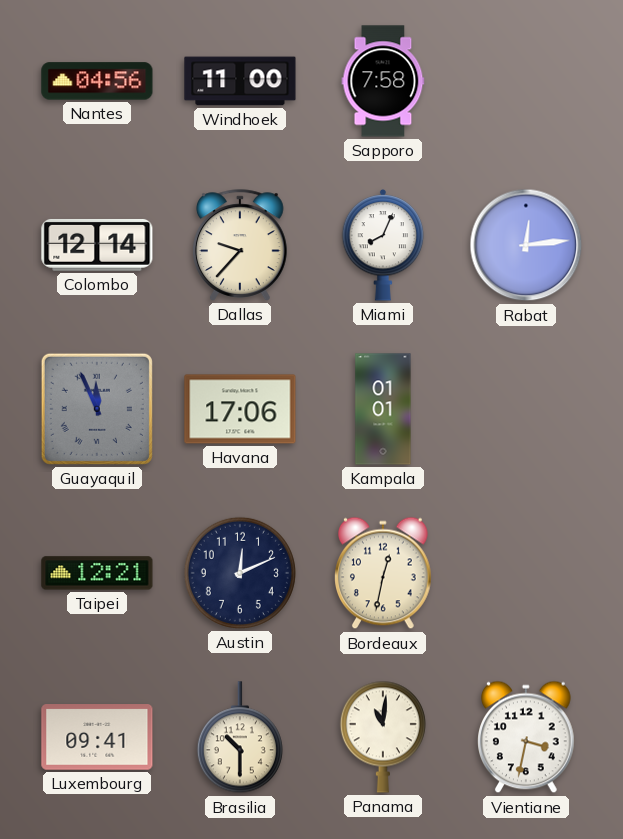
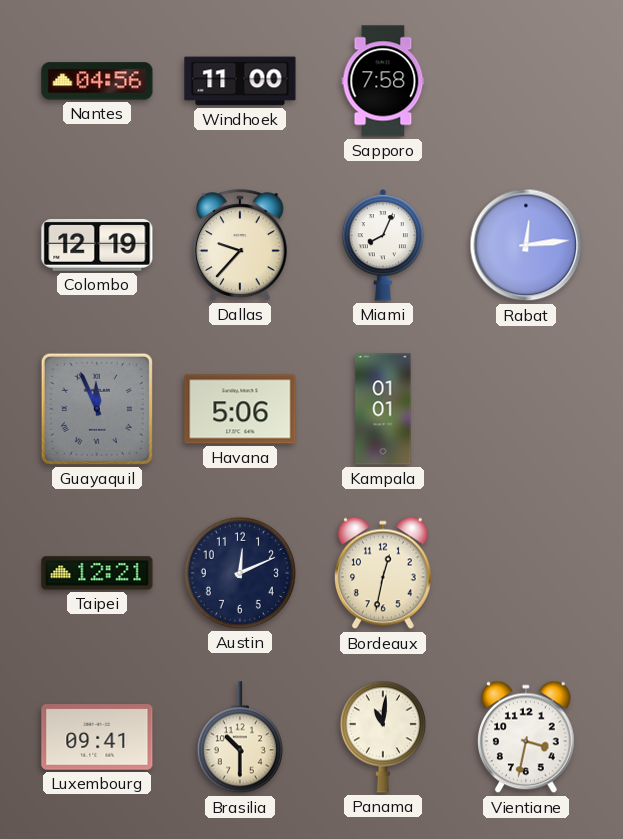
Colombo: 12:14 -> 12:19
Havana: 17:06 -> 5:06
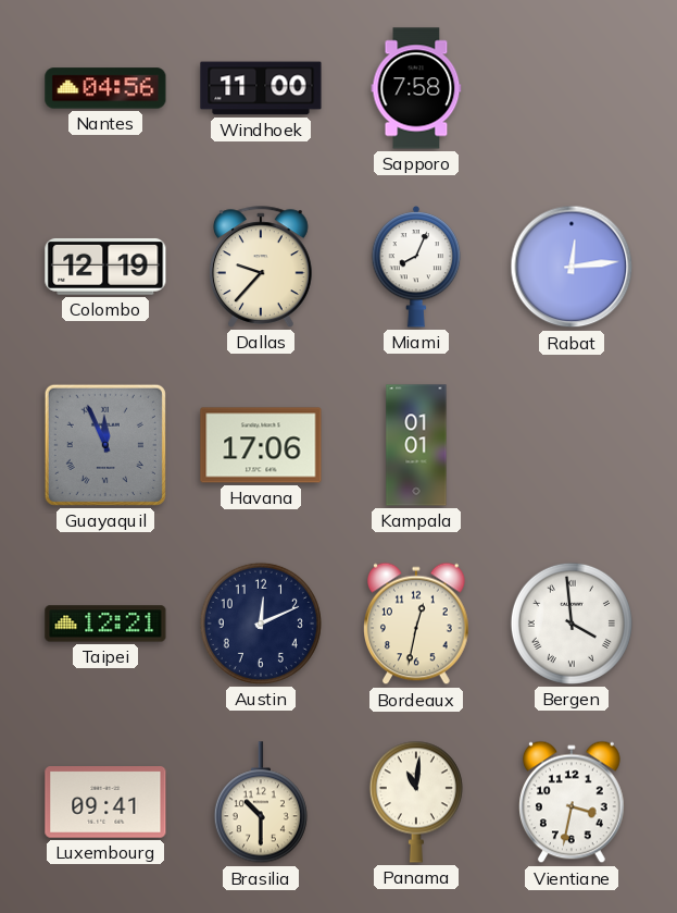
Havana: 5:06 -> 17:06
Bergen: none -> 3:59
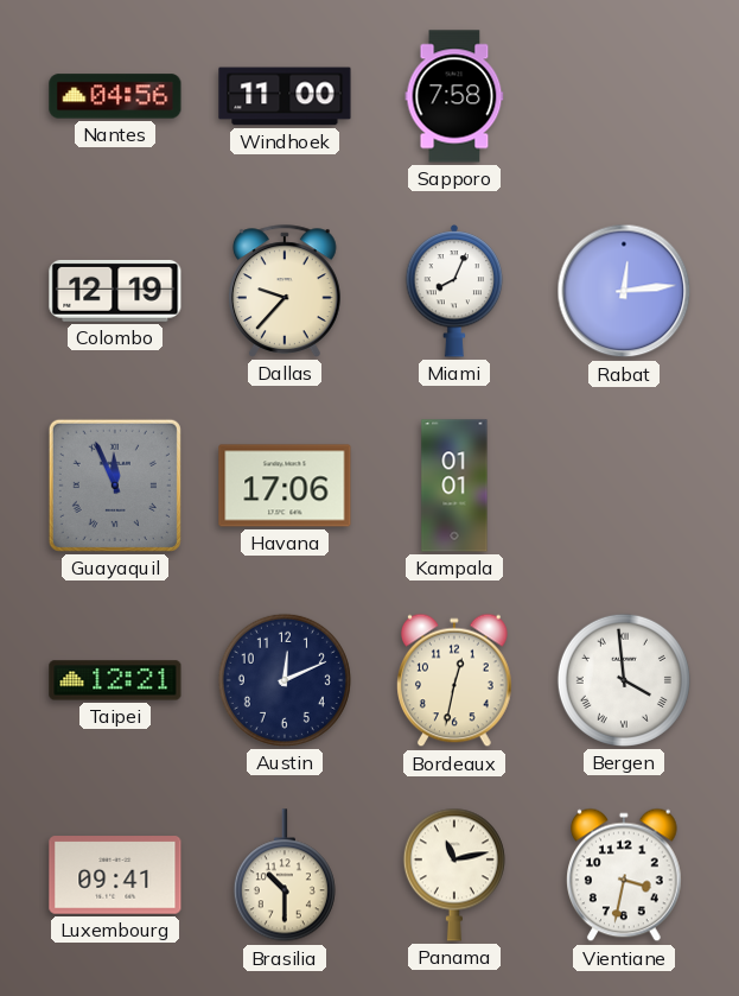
Panama: 11:01 -> 11:13
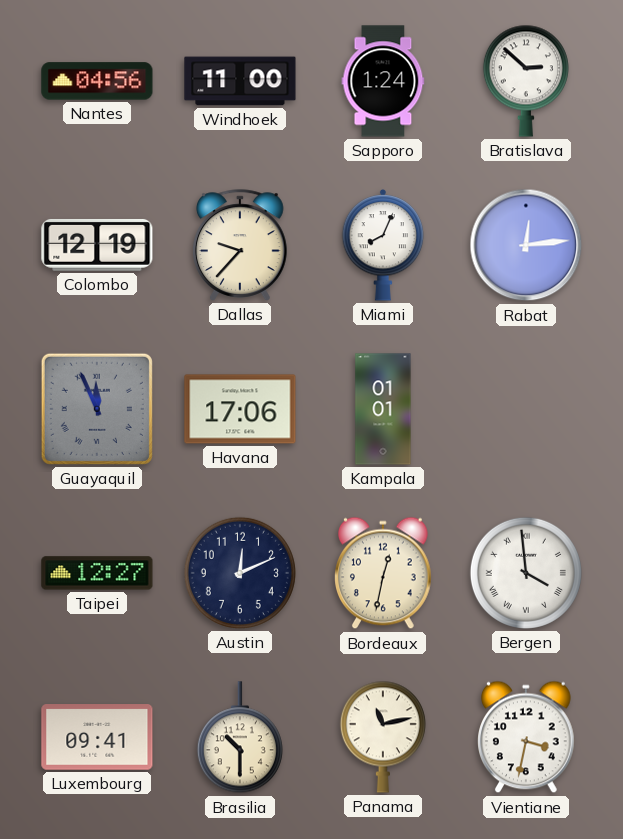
Sapporo: 7:58 -> 1:24
Bratislava: none -> 2:52
Taipei: 12:21 -> 12:27
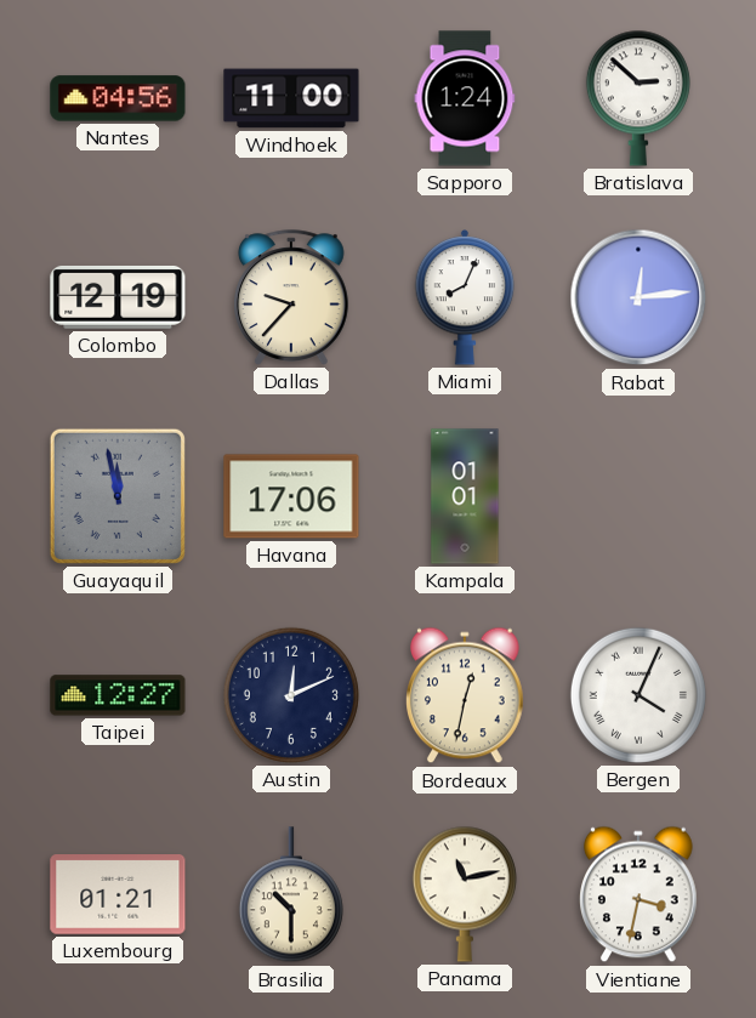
Guayaquil: 11:56 -> 11:58
Bergen: 3:59 -> 4:04
Luxembourg: 09:41 -> 01:21
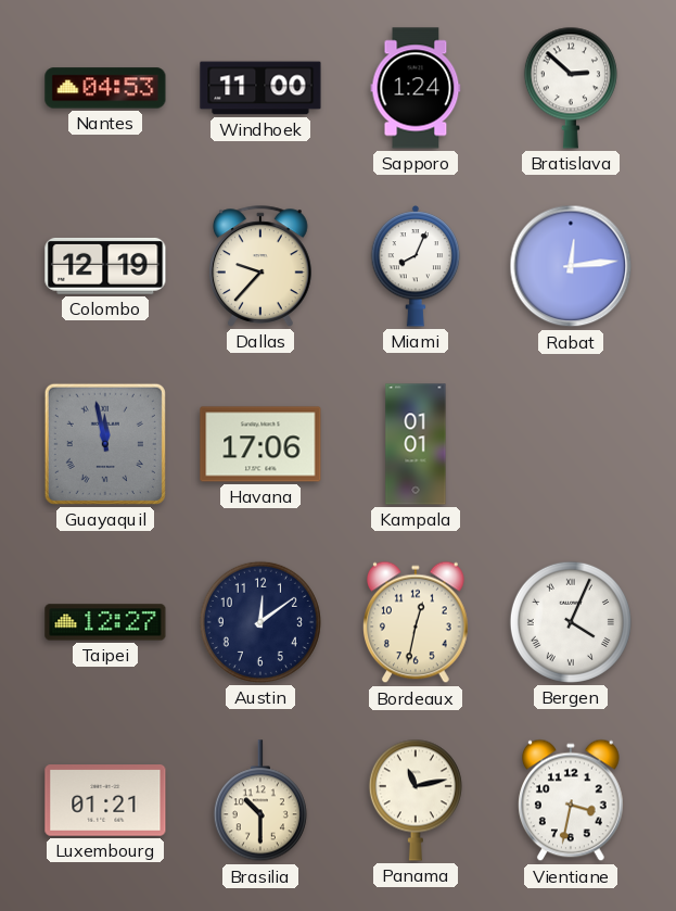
Nantes: 04:56 -> 04:53
Austin: 12:11 -> 12:09
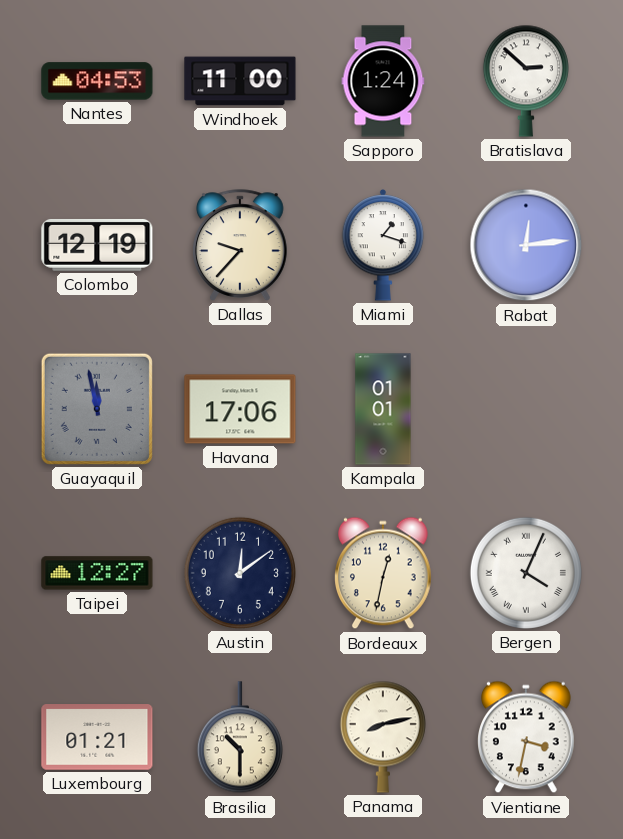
Miami: 8:04 -> 1:18
Panama: 11:13 -> 8:13
